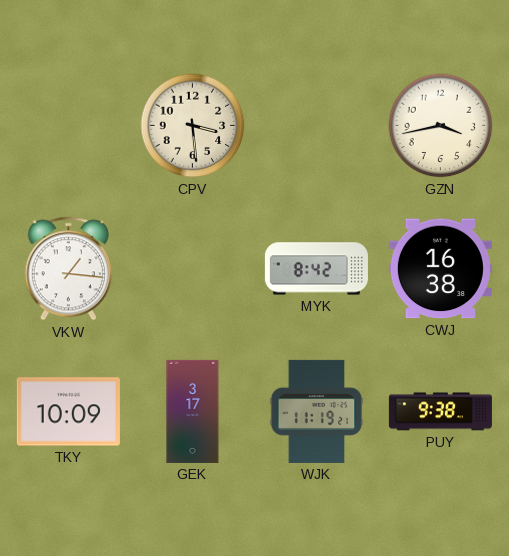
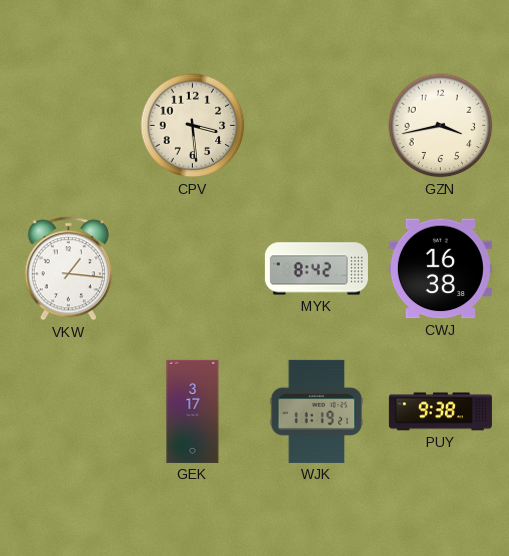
TKY: 10:09 -> none
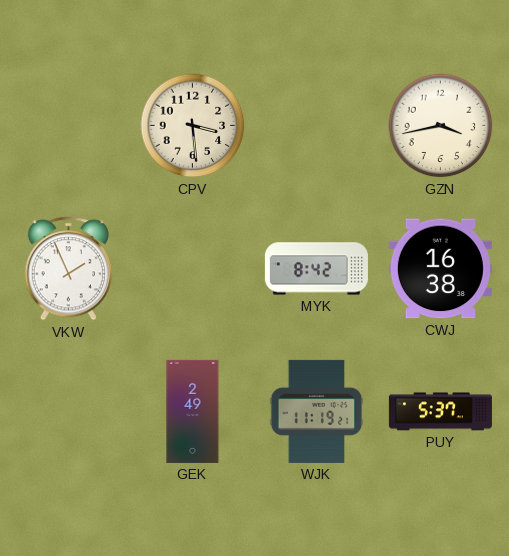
VKW: 1:16 -> 1:56
GEK: 3:17 -> 2:49
PUY: 9:38 -> 5:37
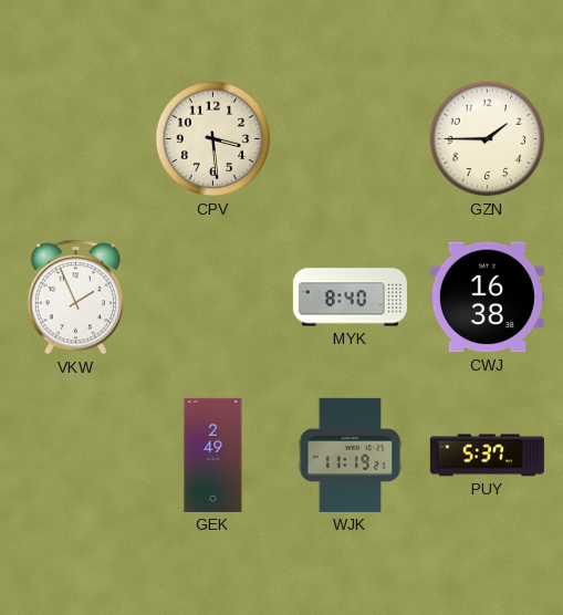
GZN: 3:43 -> 1:45
MYK: 8:42 -> 8:40
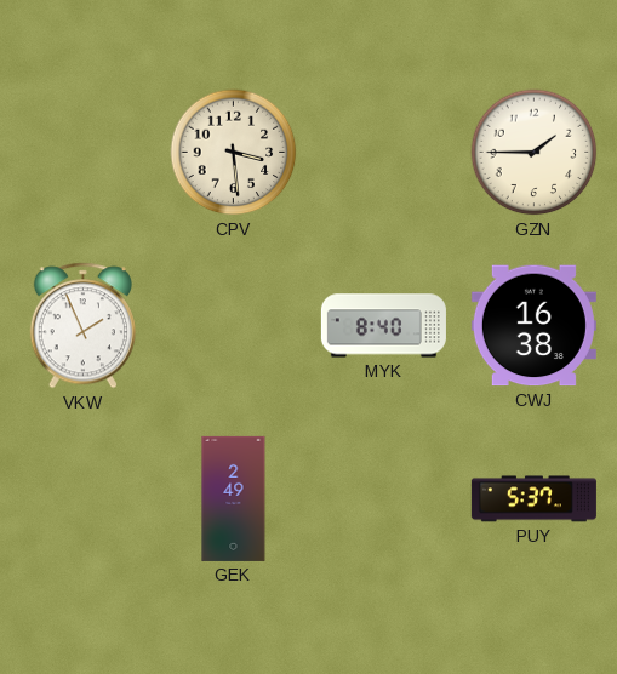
WJK: 11:19 -> none
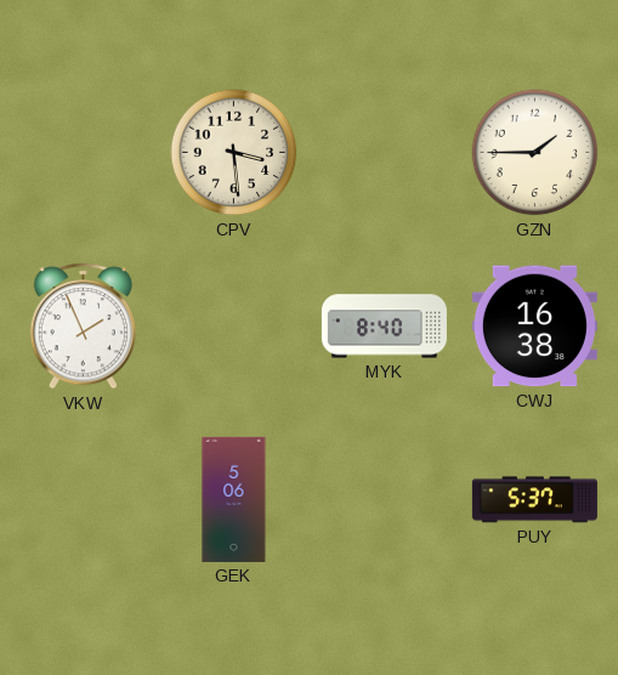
GEK: 2:49 -> 5:06
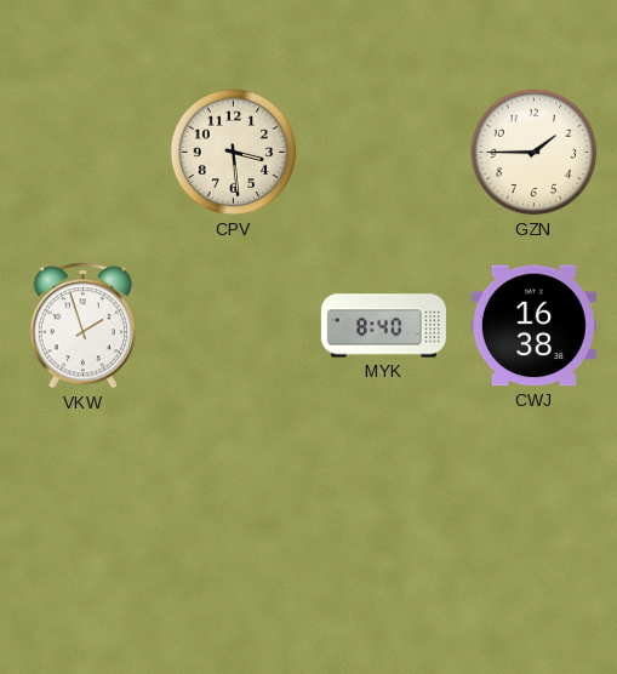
VKW: 1:56 -> 1:57
GEK: 5:06 -> none
PUY: 5:37 -> none
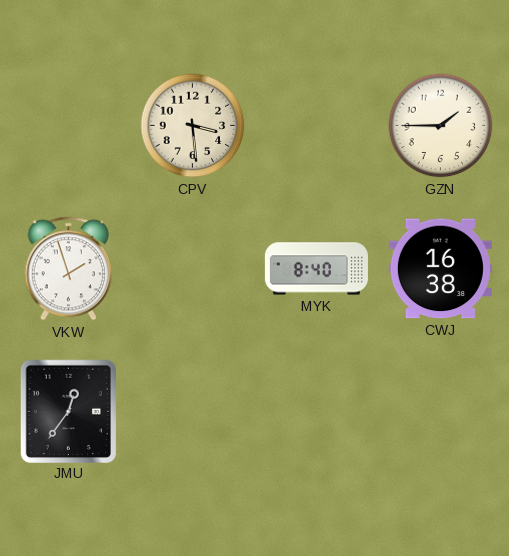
JMU: none -> 12:36
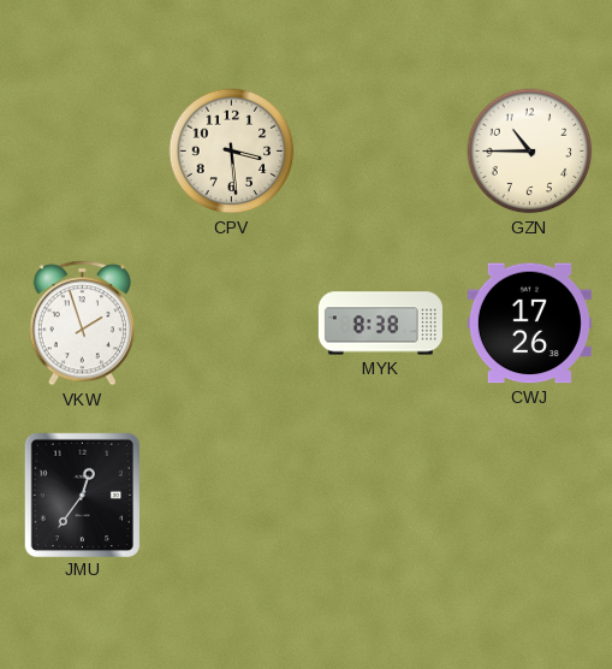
GZN: 1:45 -> 10:45
MYK: 8:40 -> 8:38
CWJ: 16:38 -> 17:26
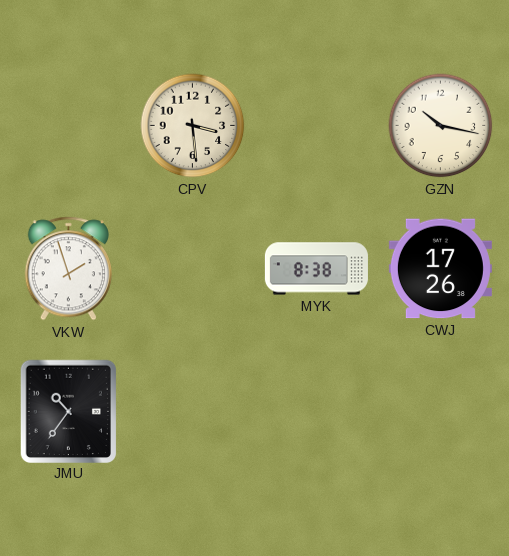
GZN: 10:45 -> 10:17
JMU: 12:36 -> 10:36
